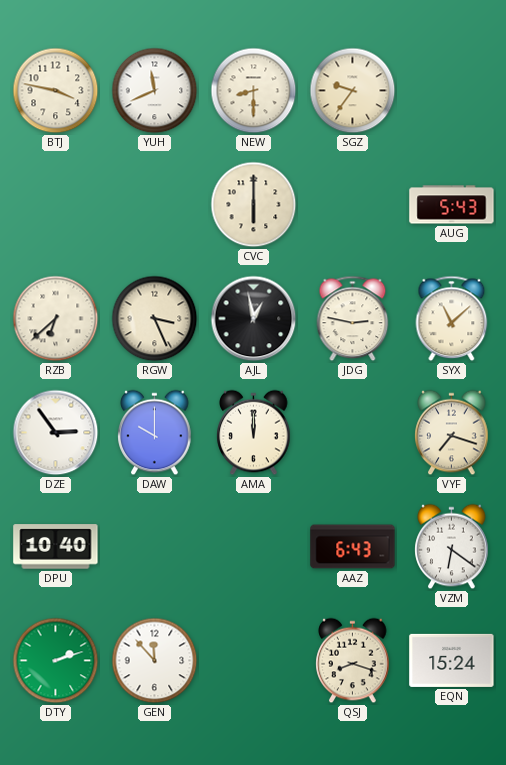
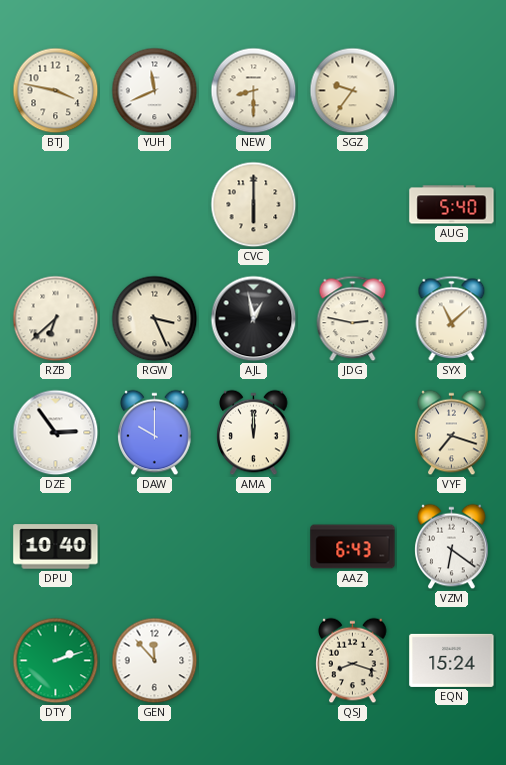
AUG: 5:43 -> 5:40
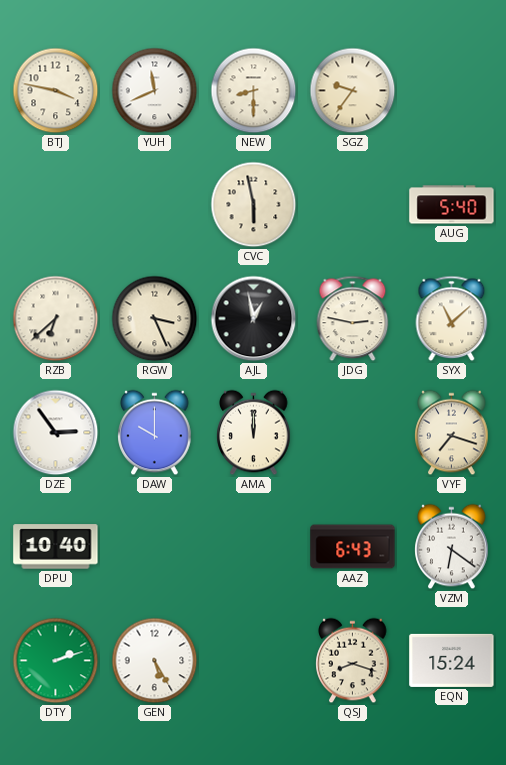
CVC: 6:00 -> 5:58
GEN: 11:53 -> 5:25
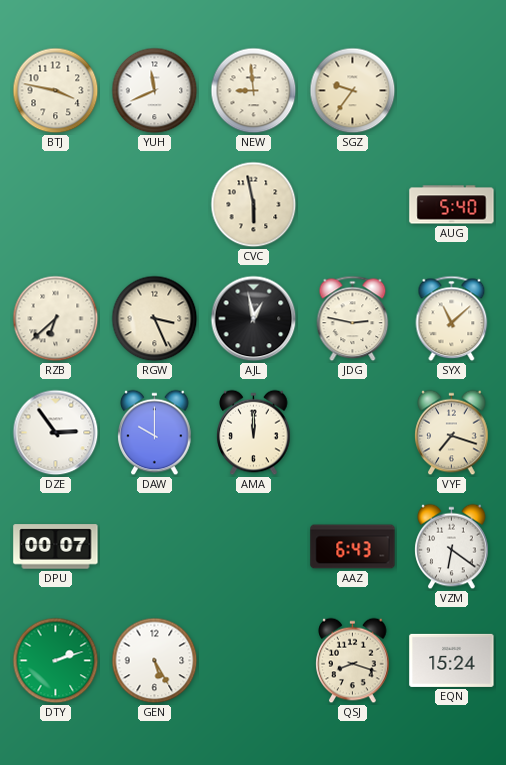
NEW: 8:30 -> 8:59
DPU: 10:40 -> 00:07
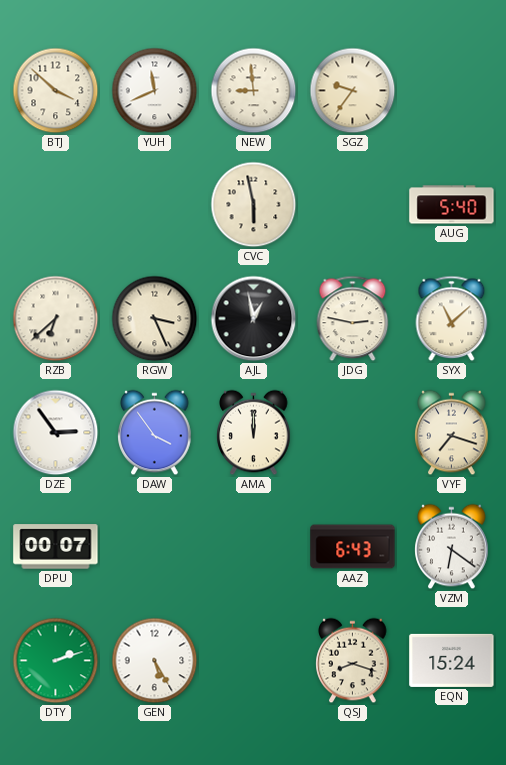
BTJ: 3:47 -> 3:52
DAW: 10:00 -> 3:54
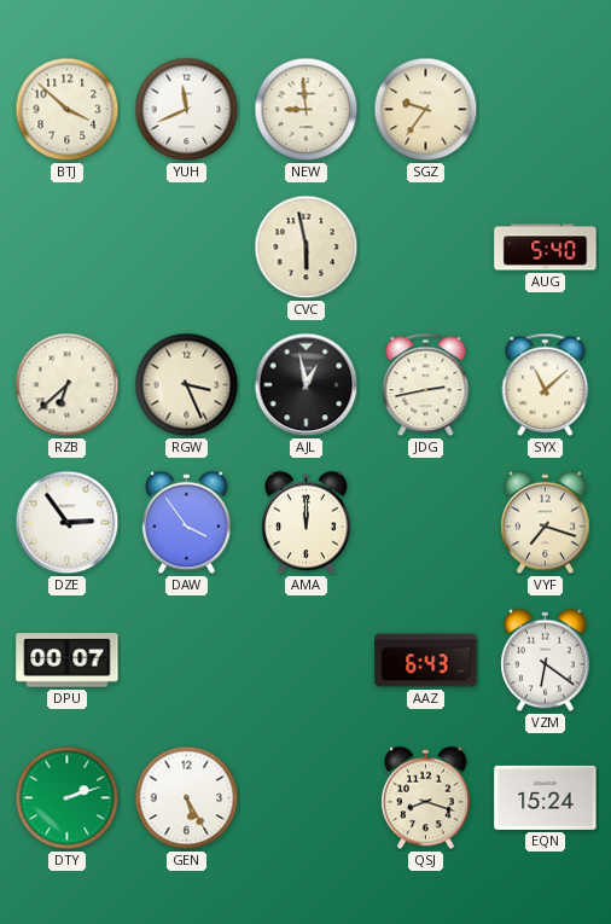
JDG: 2:47 -> 2:43
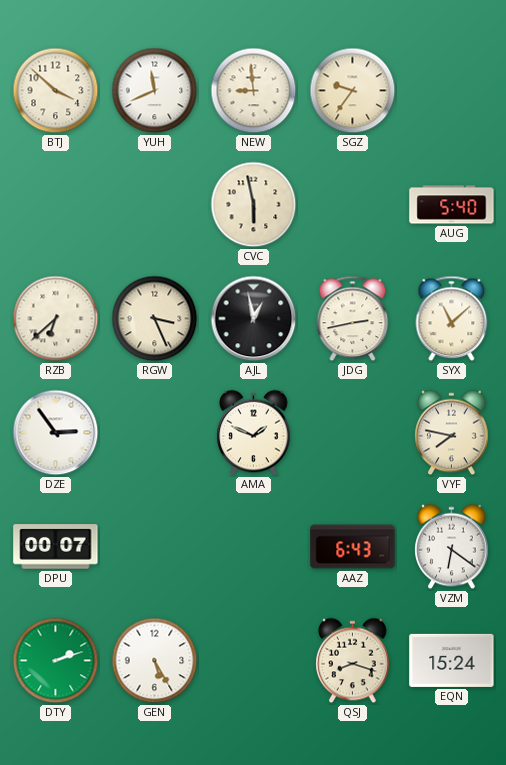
DAW: 3:54 -> none
AMA: 12:00 -> 1:49
VYF: 7:18 -> 7:47
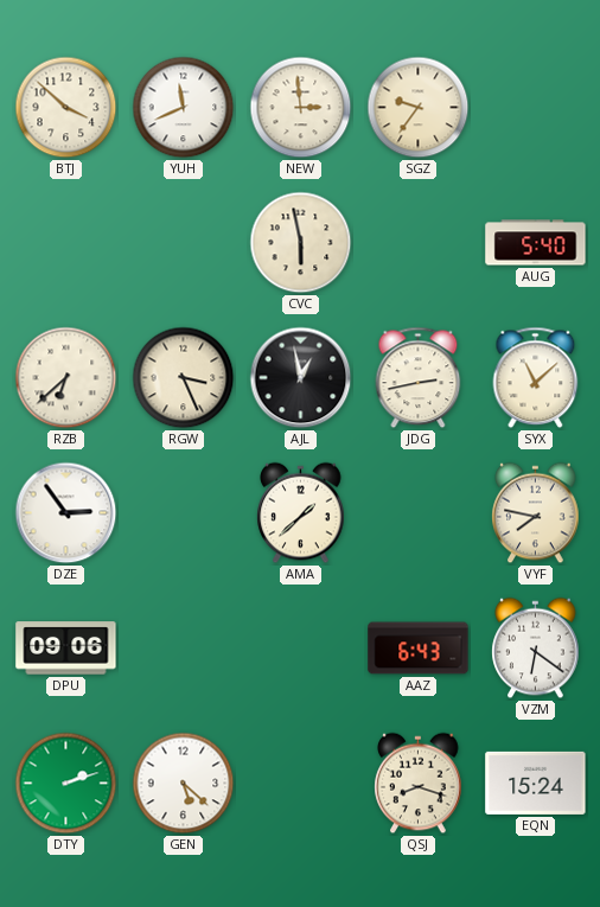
NEW: 8:59 -> 2:59
AMA: 1:49 -> 1:38
DPU: 00:07 -> 09:06
GEN: 5:25 -> 5:22
